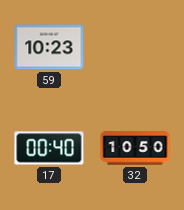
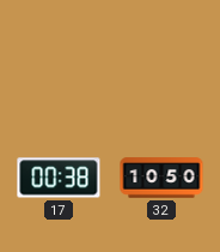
59: 10:23 -> none
17: 00:40 -> 00:38
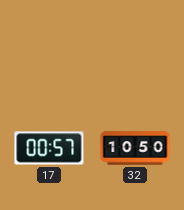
17: 00:38 -> 00:57
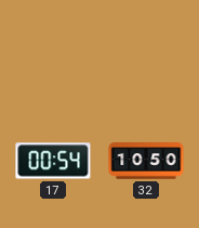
17: 00:57 -> 00:54
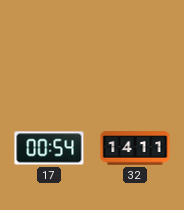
32: 10:50 -> 14:11
